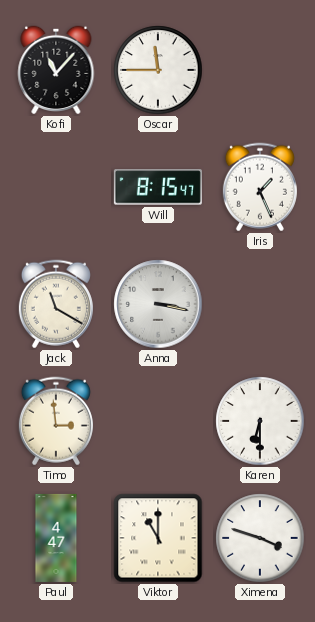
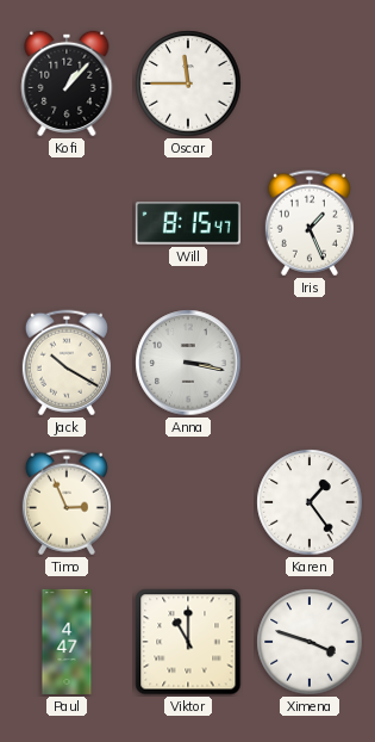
Kofi: 11:07 -> 1:07
Jack: 11:20 -> 10:20
Timo: 2:59 -> 2:56
Karen: 6:30 -> 1:24
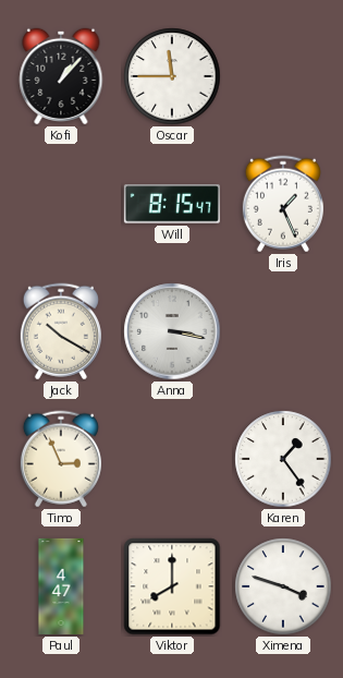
Viktor: 11:00 -> 8:00
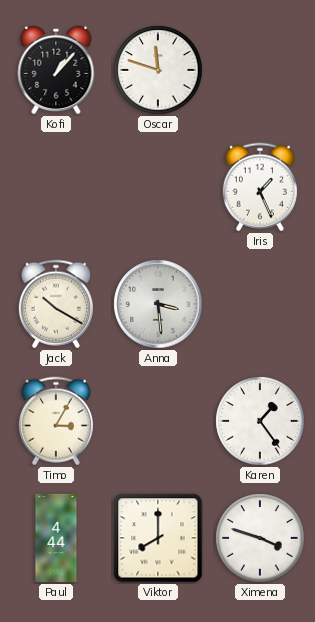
Oscar: 11:45 -> 11:48
Will: 8:15 -> none
Anna: 3:17 -> 3:29
Timo: 2:56 -> 3:05
Paul: 4:47 -> 4:44
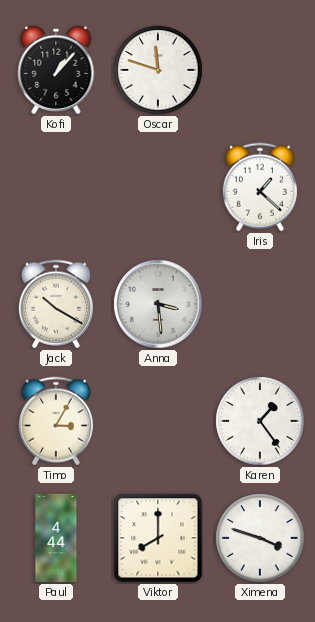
Iris: 1:26 -> 1:22
